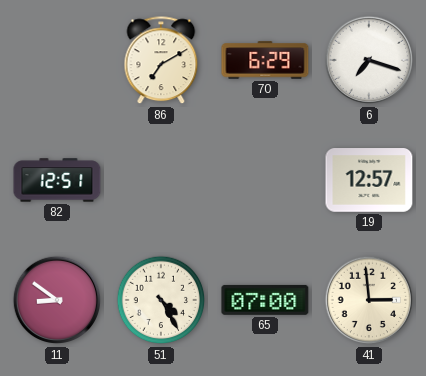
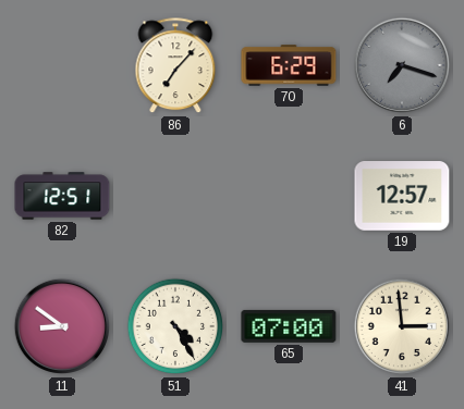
86: 7:10 -> 7:07
6 dial: white -> grey
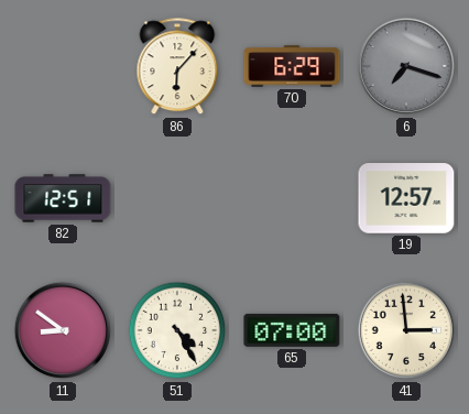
86: 7:07 -> 6:07
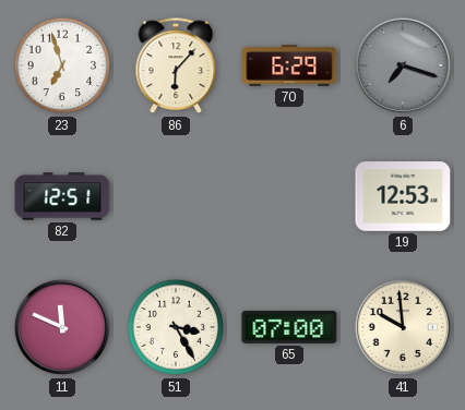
23: none -> 6:57
19: 12:57 -> 12:53
11: 8:51 -> 11:49
51: 4:25 -> 3:25
41: 2:59 -> 9:59
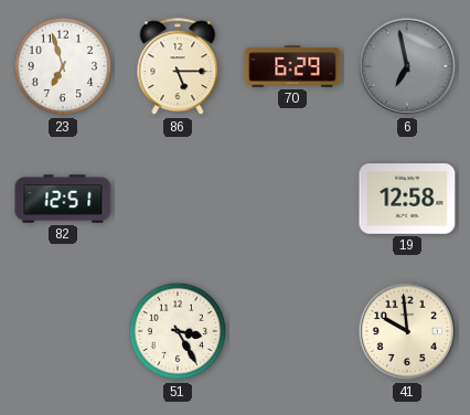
86: 6:07 -> 5:15
6: 7:18 -> 6:58
19: 12:53 -> 12:58
11: 11:49 -> none
65: 07:00 -> none
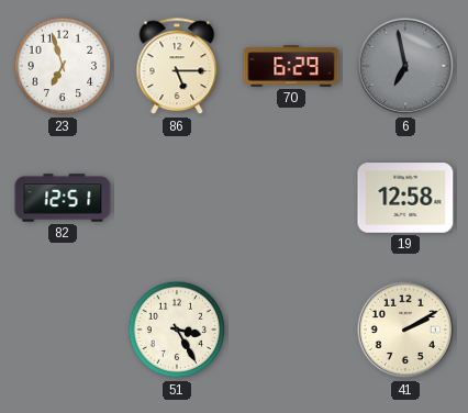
41: 9:59 -> 2:10
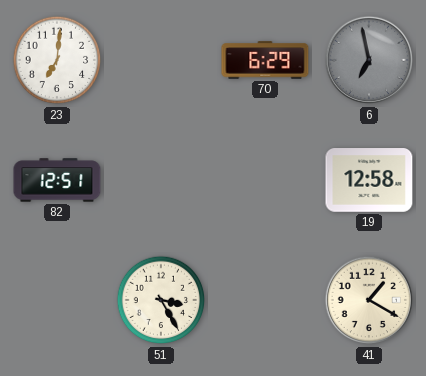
23: 6:57 -> 7:01
86: 5:15 -> none
41: 2:10 -> 1:20
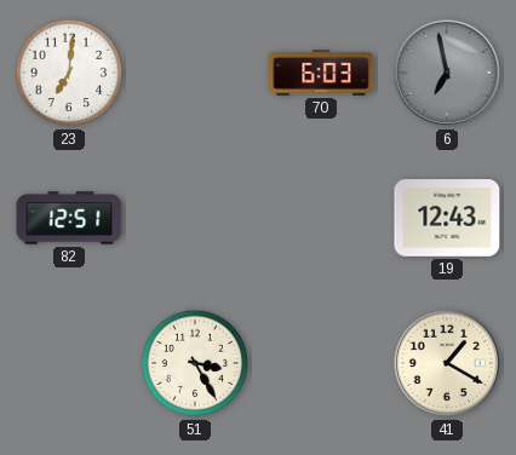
70: 6:29 -> 6:03
19: 12:58 -> 12:43
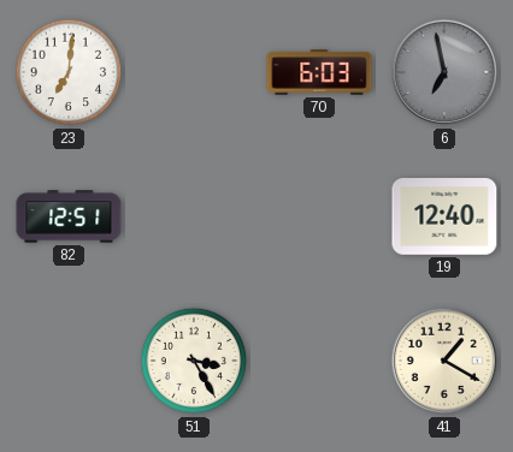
19: 12:43 -> 12:40
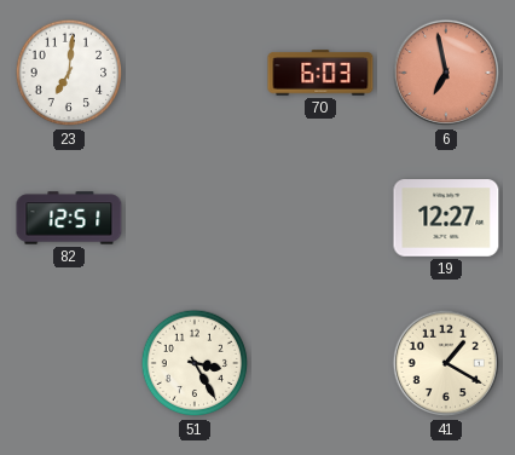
6 dial: grey -> salmon
19: 12:40 -> 12:27
